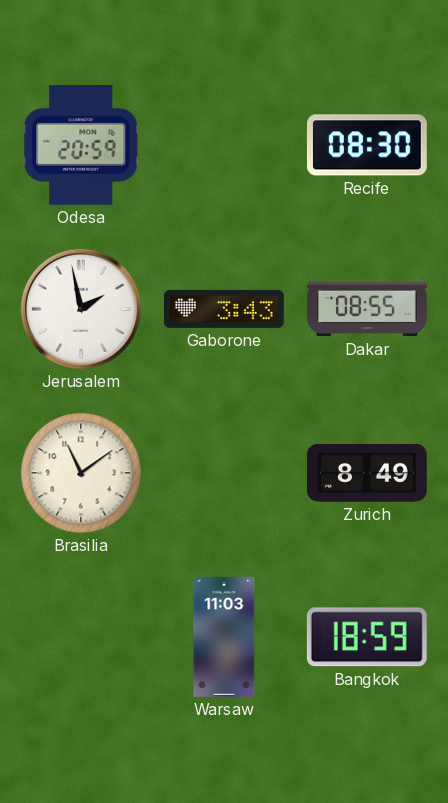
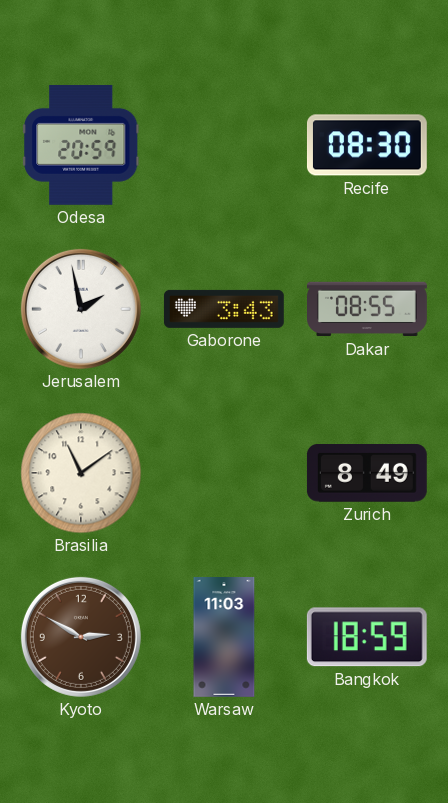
Kyoto: none -> 2:50
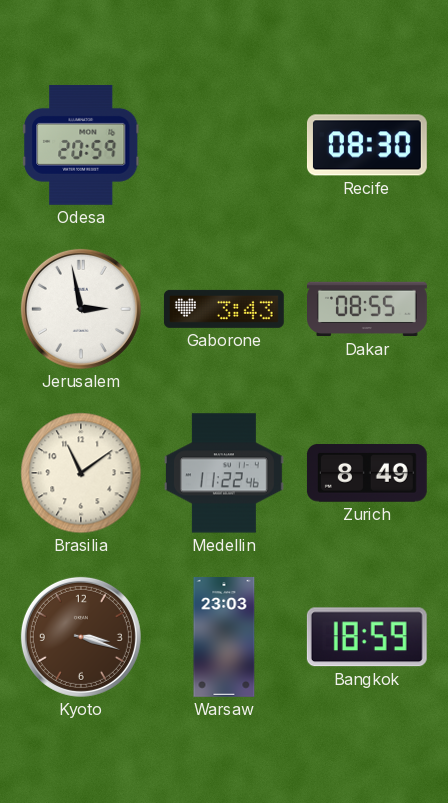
Jerusalem: 1:58 -> 2:58
Medellin: none -> 11:22
Kyoto: 2:50 -> 3:18
Warsaw: 11:03 -> 23:03
